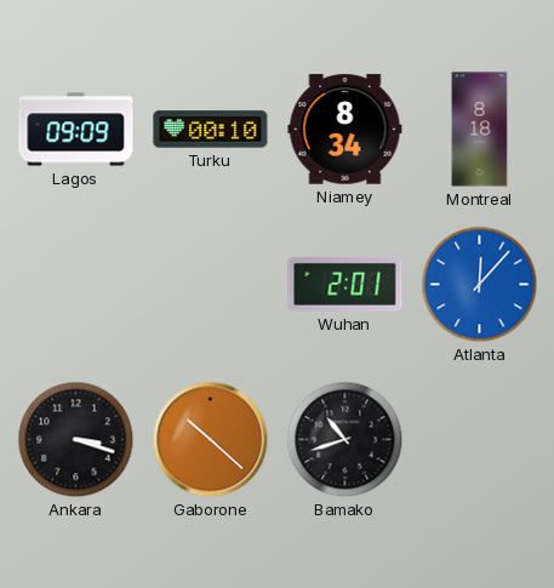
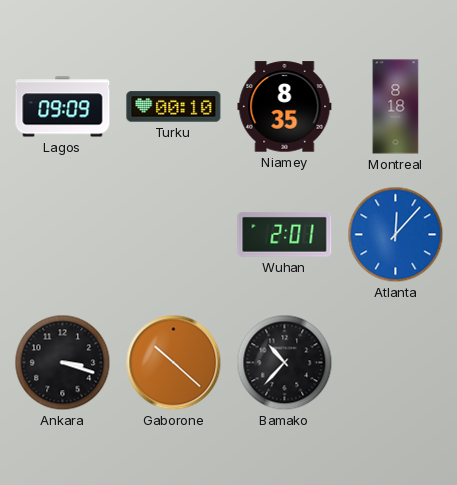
Niamey: 8:34 -> 8:35
Bamako: 10:42 -> 10:37
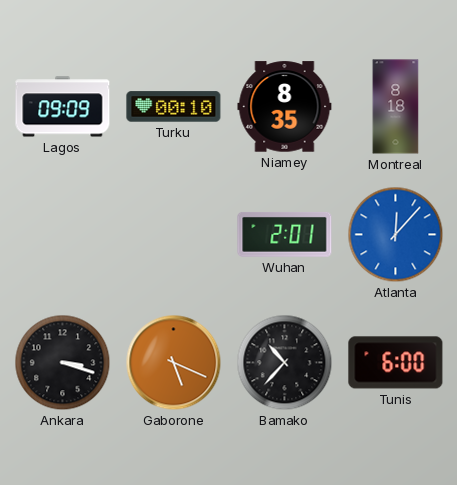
Gaborone: 10:22 -> 5:19
Tunis: none -> 6:00
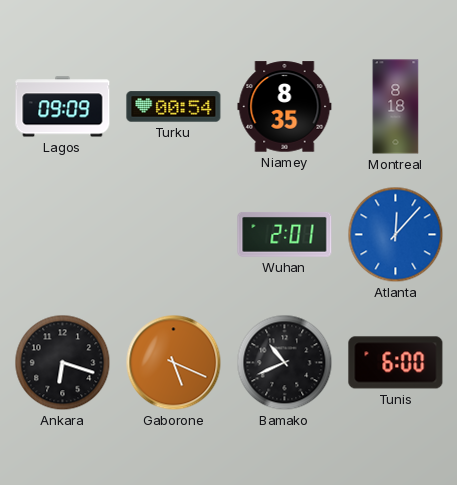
Turku: 00:10 -> 00:54
Ankara: 3:18 -> 6:18
Bamako: 10:37 -> 10:41
